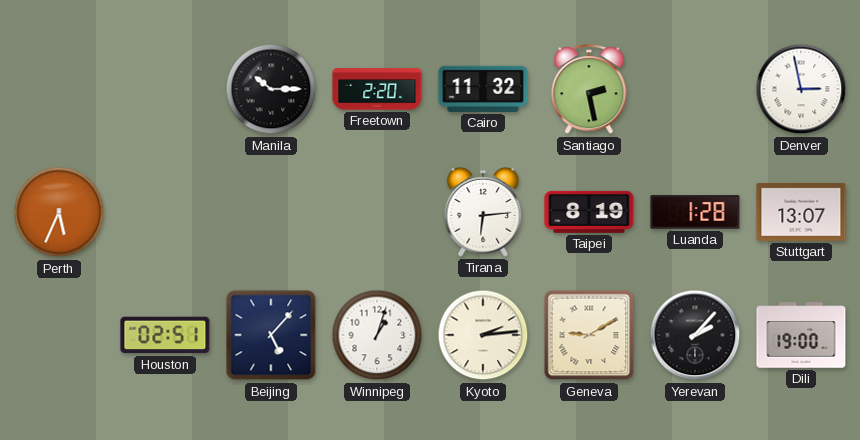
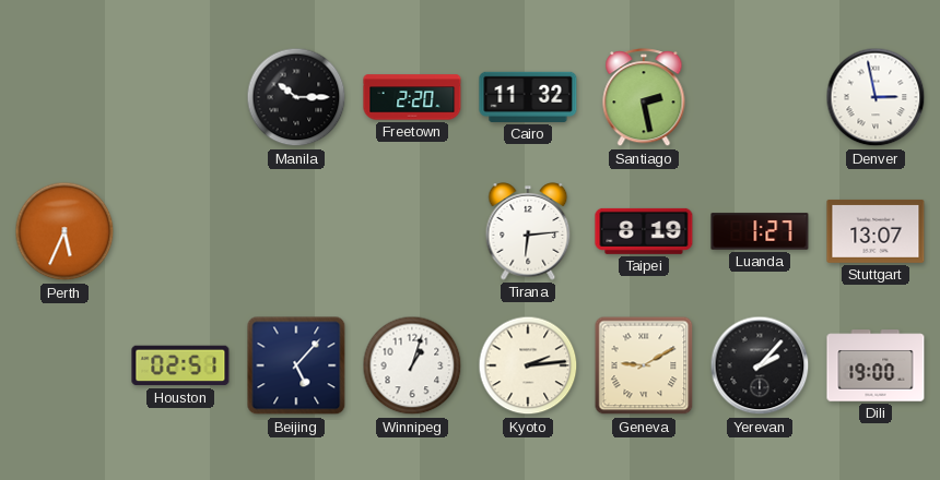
Luanda: 1:28 -> 1:27
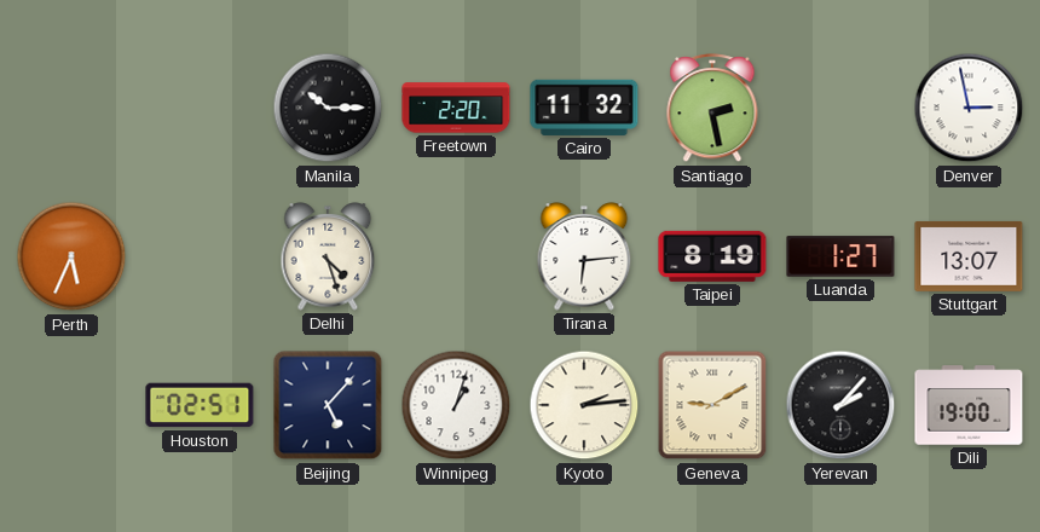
Delhi: none -> 4:27
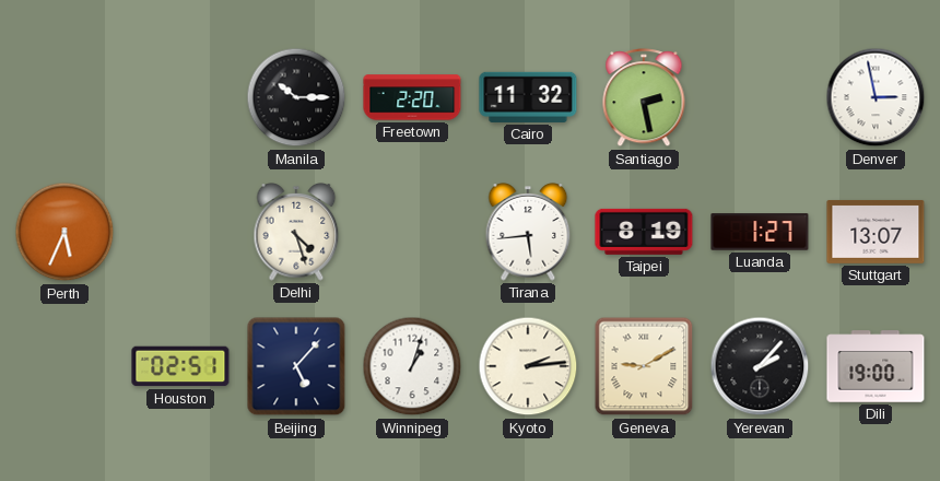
Tirana: 6:14 -> 5:44
